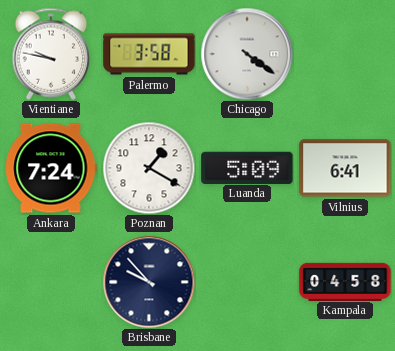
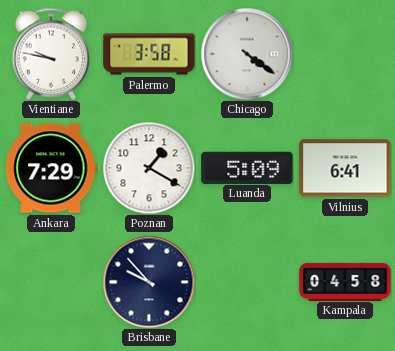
Ankara: 7:24 -> 7:29
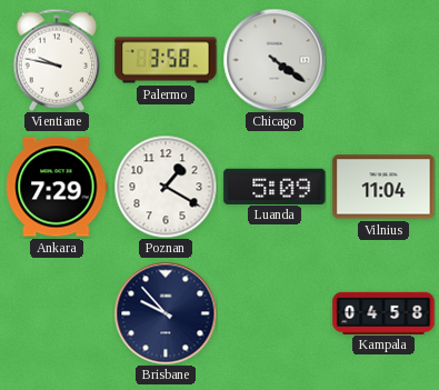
Vilnius: 6:41 -> 11:04
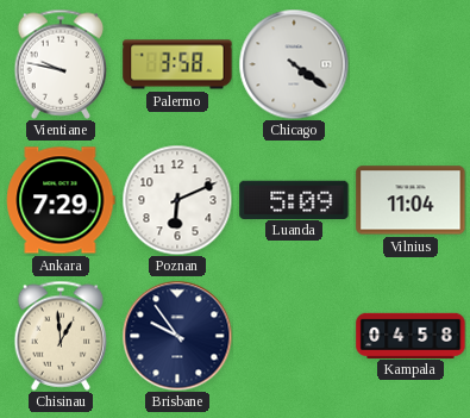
Poznan: 1:20 -> 6:11
Chisinau: none -> 12:59
Brisbane: 9:53 -> 9:54
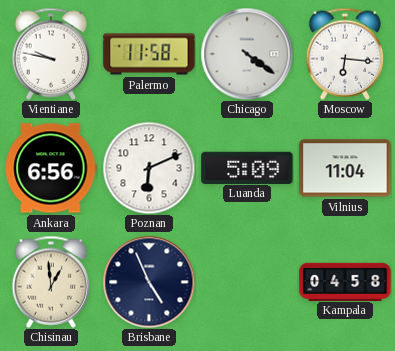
Palermo: 3:58 -> 11:58
Moscow: none -> 6:16
Ankara: 7:29 -> 6:56
Brisbane: 9:54 -> 4:56
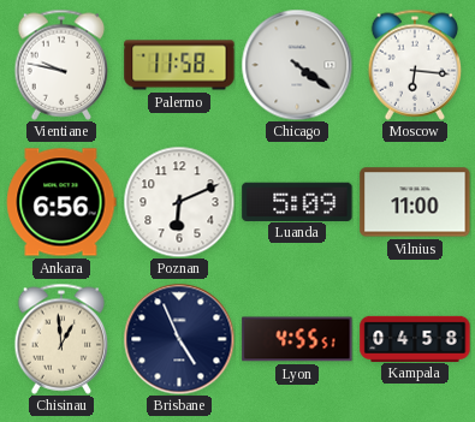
Vilnius: 11:04 -> 11:00
Lyon: none -> 4:55
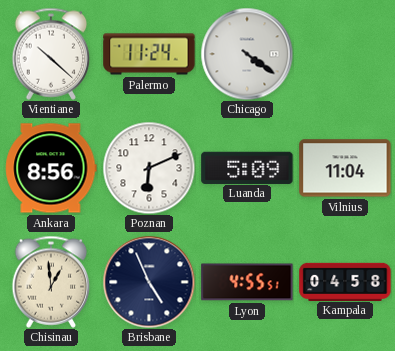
Vientiane: 9:47 -> 10:22
Palermo: 11:58 -> 11:24
Moscow: 6:16 -> none
Ankara: 6:56 -> 8:56
Vilnius: 11:00 -> 11:04
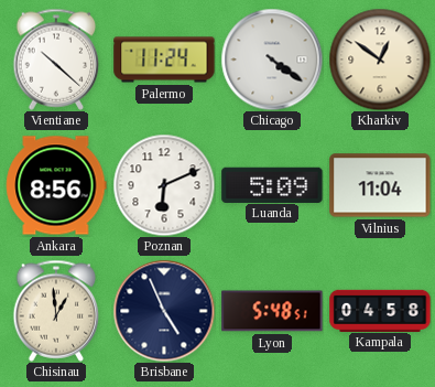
Kharkiv: none -> 12:51
Lyon: 4:55 -> 5:48
